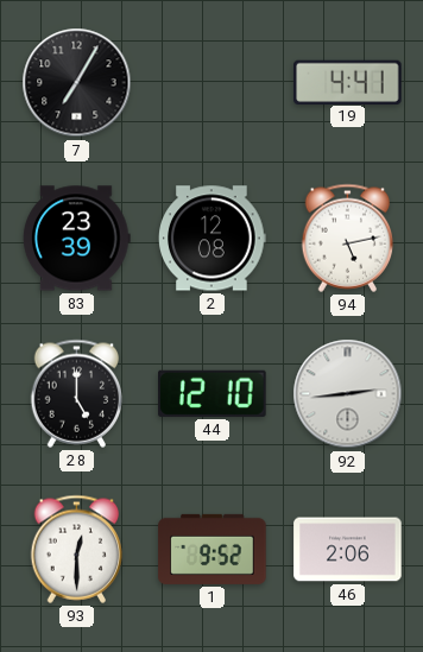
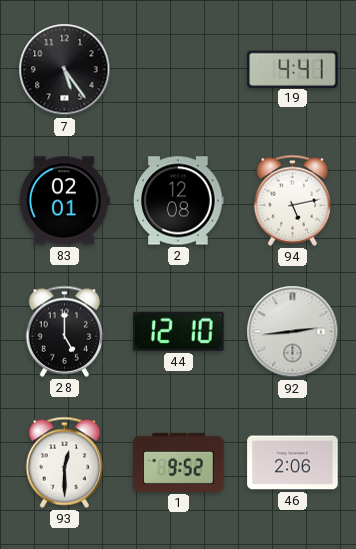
7: 7:05 -> 5:24
83: 23:39 -> 02:01
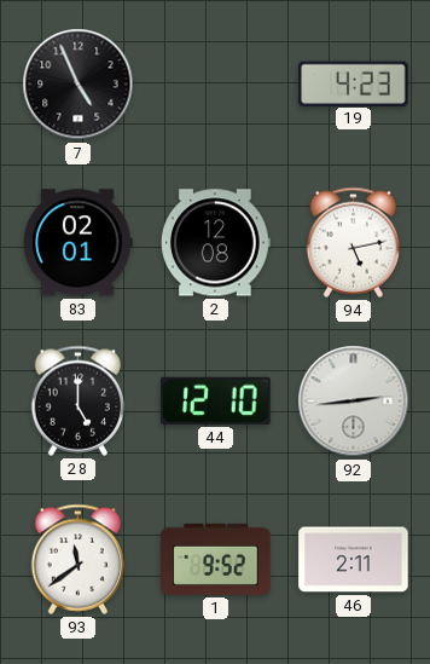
7: 5:24 -> 4:56
19: 4:41 -> 4:23
93: 12:30 -> 11:39
46: 2:06 -> 2:11
